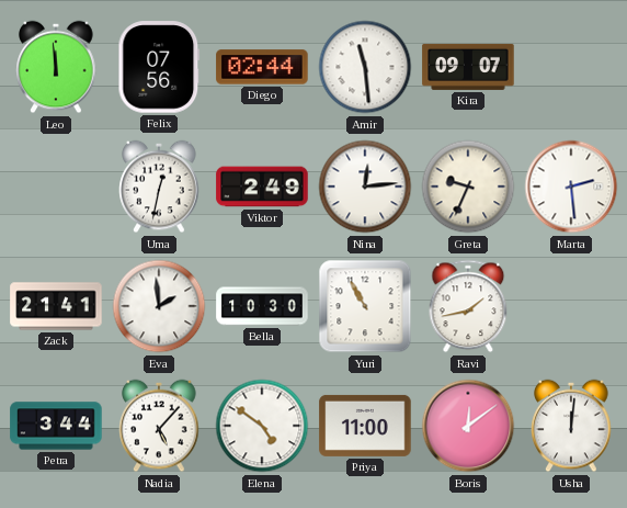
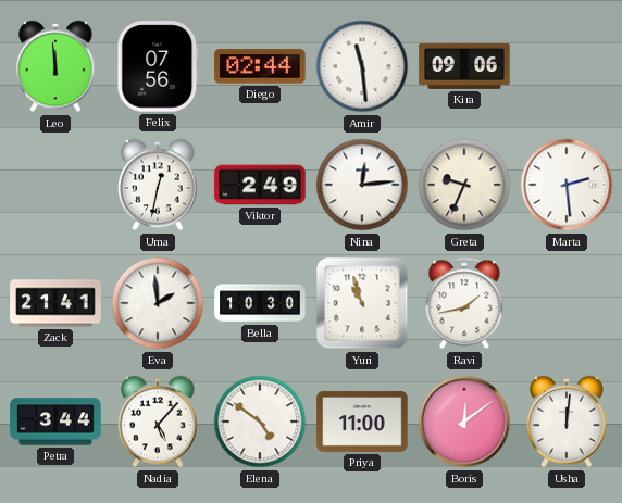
Kira: 09:07 -> 09:06
Yuri: 10:55 -> 10:57
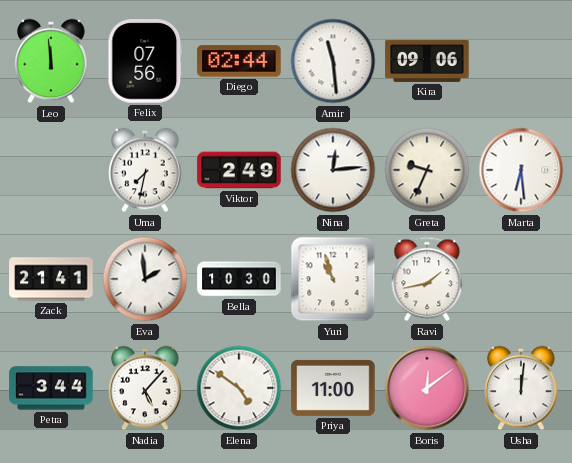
Uma: 12:32 -> 7:32
Marta: 2:29 -> 6:29
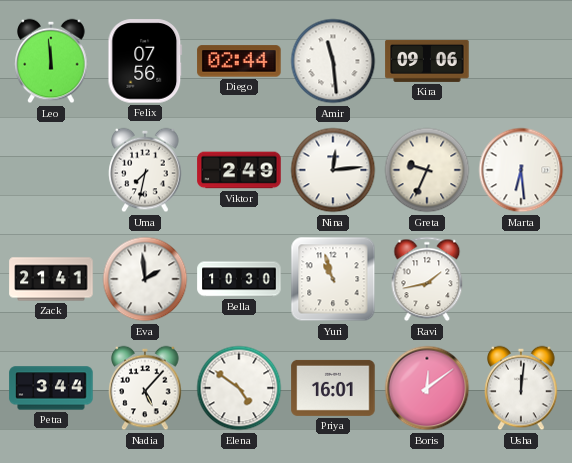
Priya: 11:00 -> 16:01
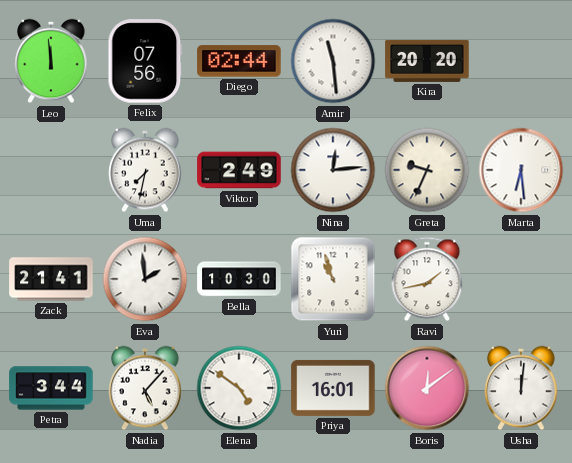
Kira: 09:06 -> 20:20
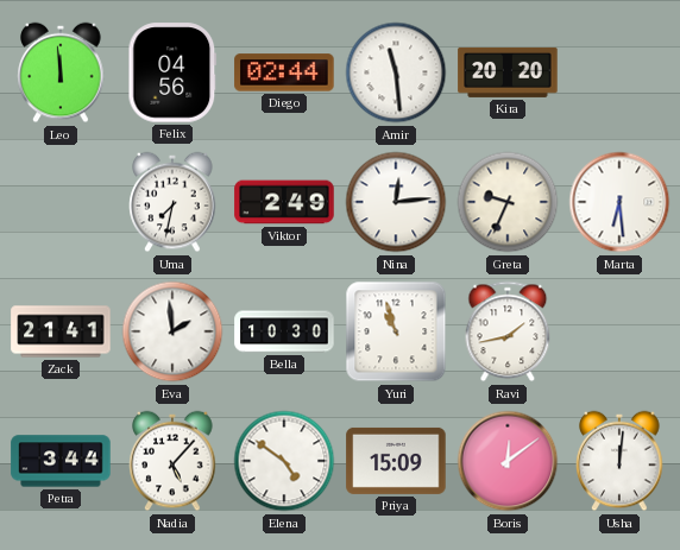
Felix: 07:56 -> 04:56
Priya: 16:01 -> 15:09
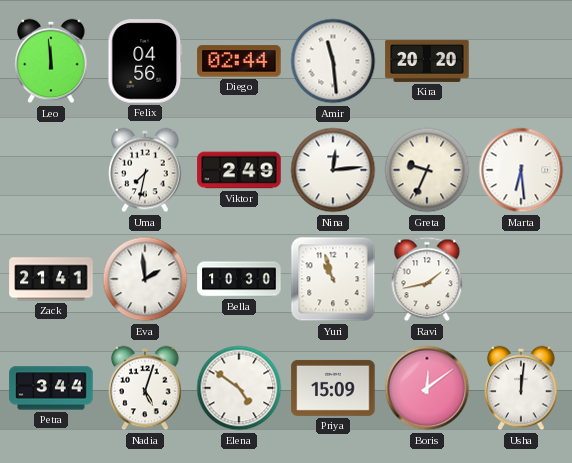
Nadia: 5:07 -> 5:03
